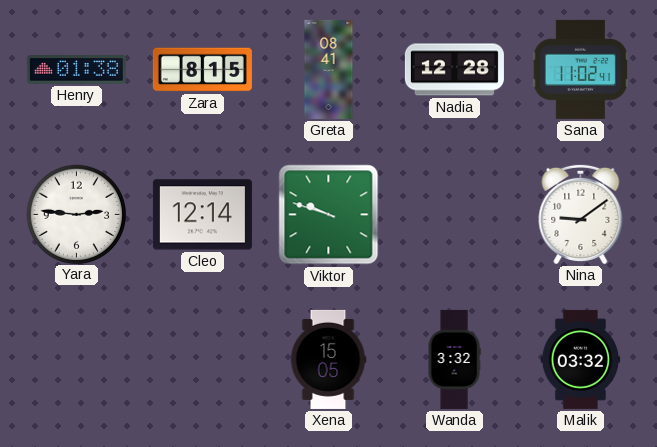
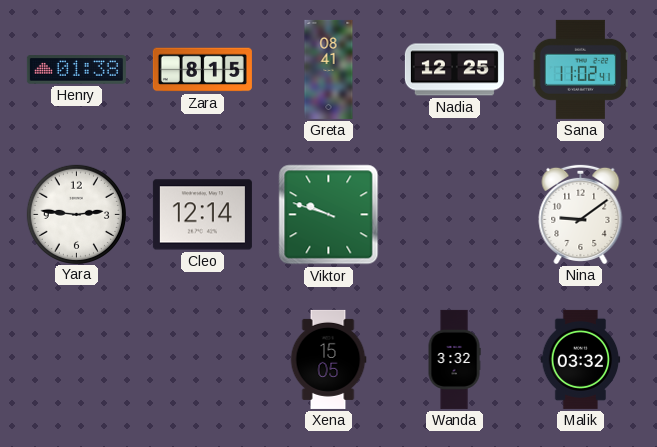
Nadia: 12:28 -> 12:25
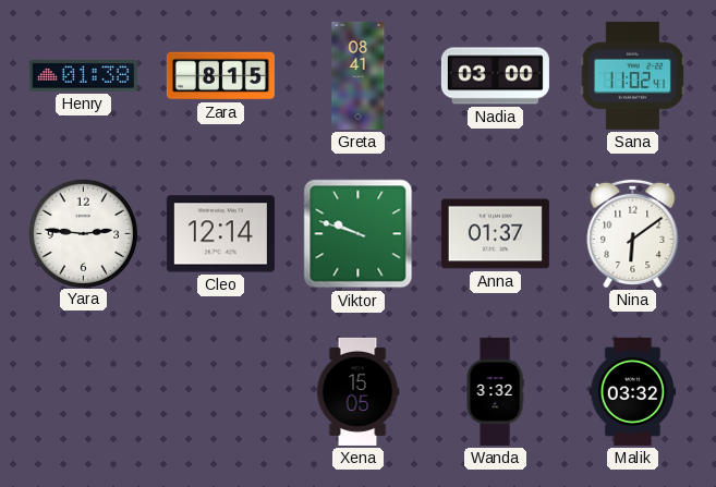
Nadia: 12:25 -> 03:00
Anna: none -> 01:37
Nina: 9:09 -> 6:09
